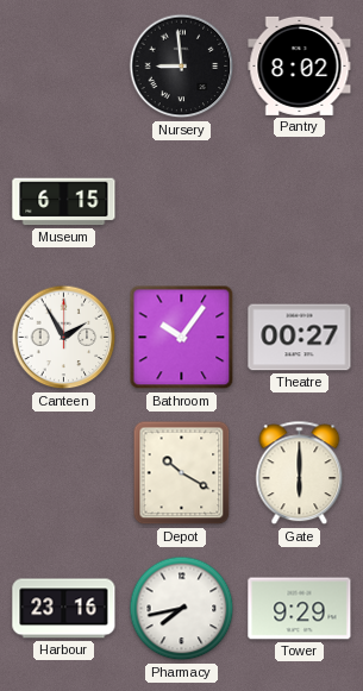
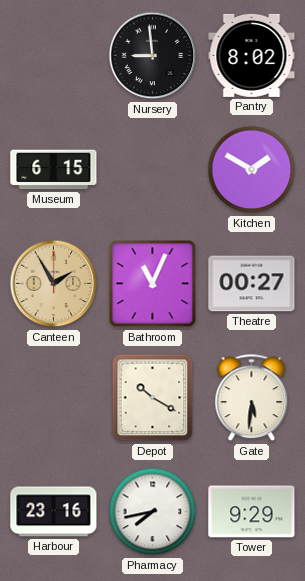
Kitchen: none -> 1:50
Canteen dial: white -> champagne
Bathroom: 10:06 -> 11:04
Gate: 6:00 -> 5:31
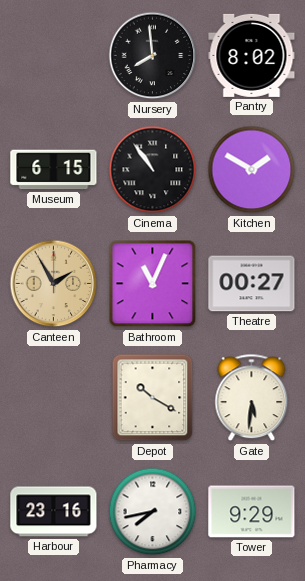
Nursery: 8:59 -> 7:59
Cinema: none -> 10:54
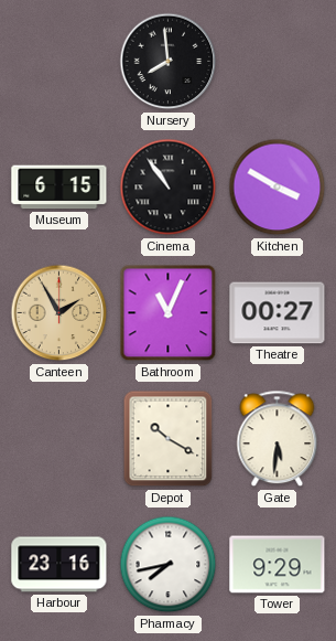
Pantry: 8:02 -> none
Kitchen: 1:50 -> 3:50
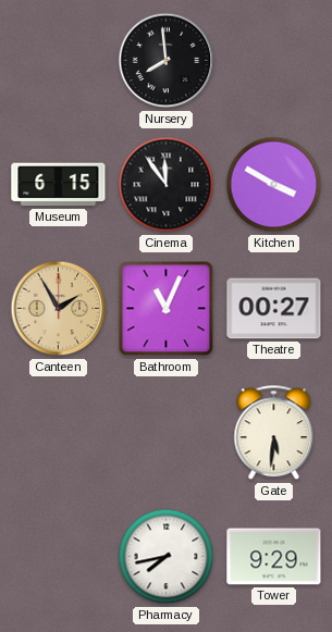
Cinema: 10:54 -> 11:54
Depot: 10:20 -> none
Harbour: 23:16 -> none
